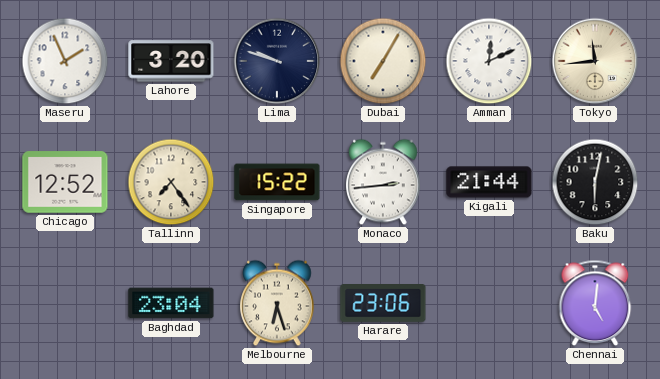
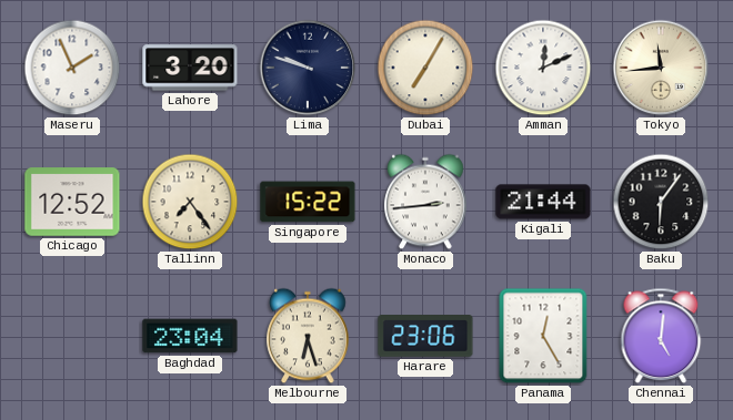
Baku: 6:02 -> 6:06
Panama: none -> 12:25
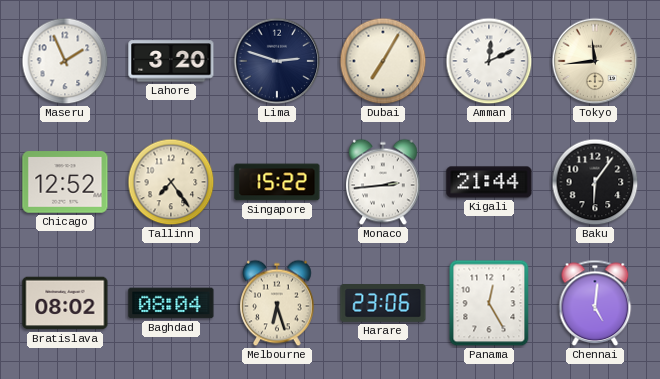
Lima: 9:48 -> 2:48
Bratislava: none -> 08:02
Baghdad: 23:04 -> 08:04
